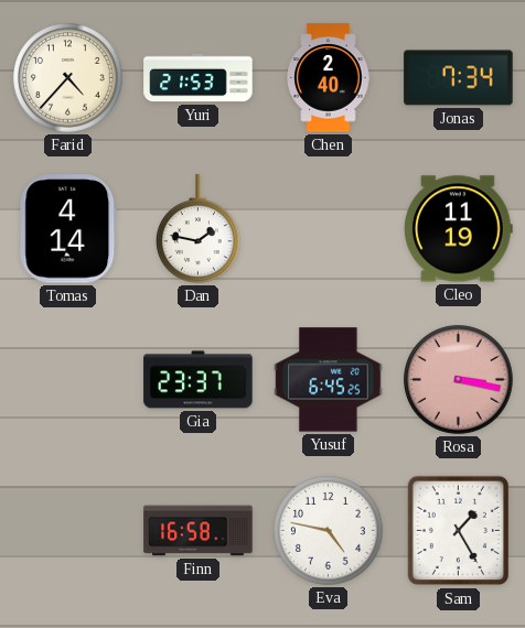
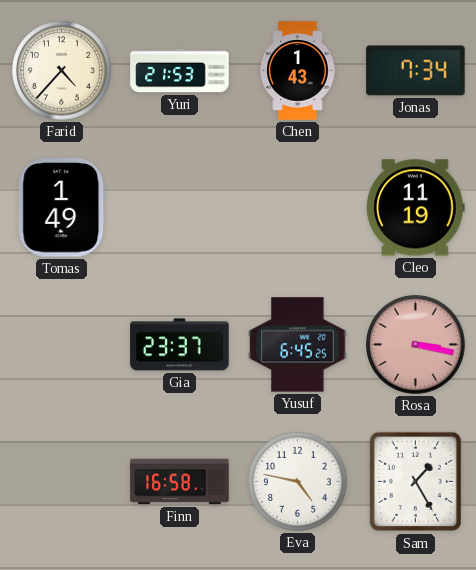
Chen: 2:40 -> 1:43
Tomas: 4:14 -> 1:49
Dan: 1:47 -> none
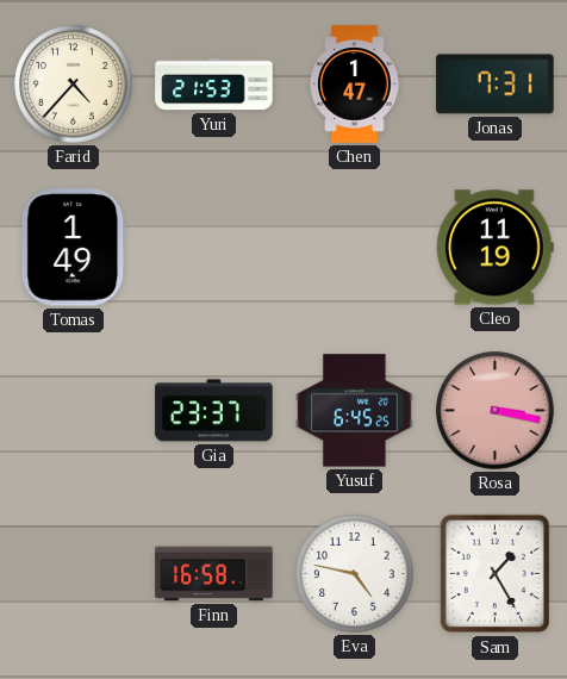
Chen: 1:43 -> 1:47
Jonas: 7:34 -> 7:31
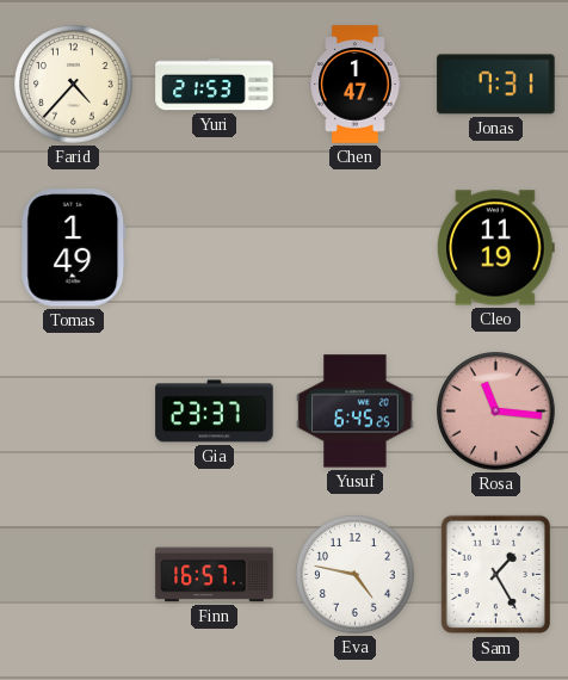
Rosa: 3:17 -> 11:16
Finn: 16:58 -> 16:57
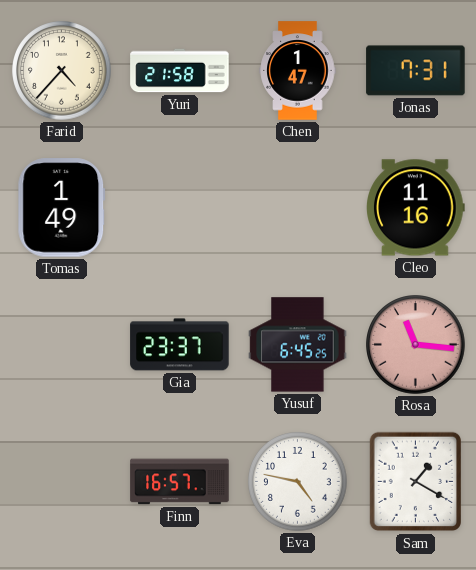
Yuri: 21:53 -> 21:58
Cleo: 11:19 -> 11:16
Sam: 1:25 -> 1:20
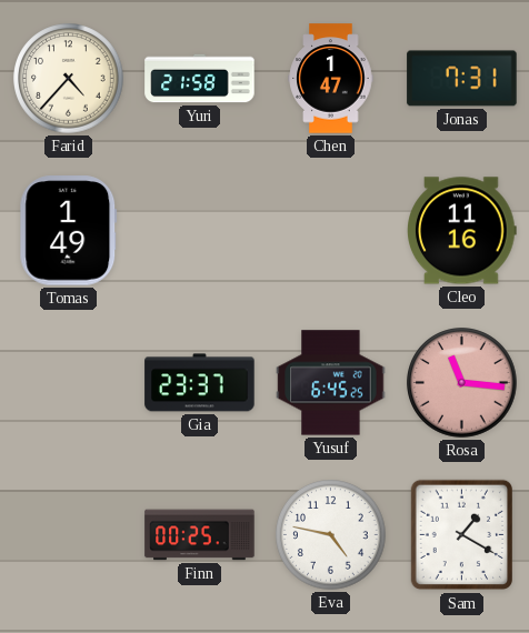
Finn: 16:57 -> 00:25
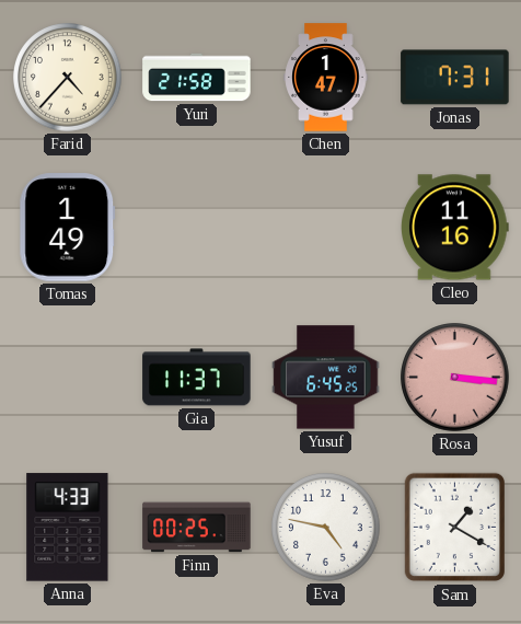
Gia: 23:37 -> 11:37
Rosa: 11:16 -> 3:16
Anna: none -> 4:33
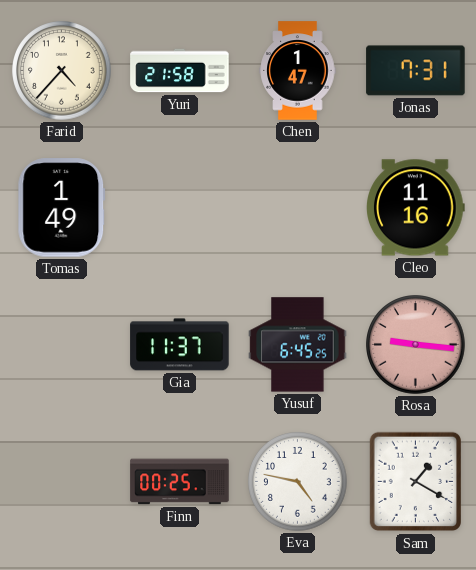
Rosa: 3:16 -> 9:16
Anna: 4:33 -> none
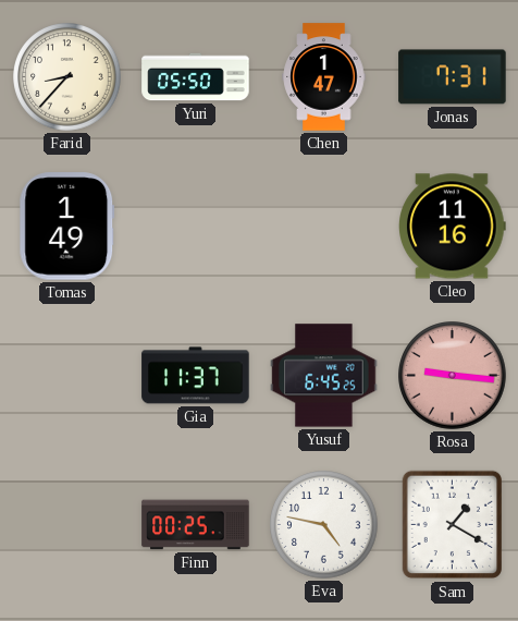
Farid: 4:37 -> 8:37
Yuri: 21:58 -> 05:50
